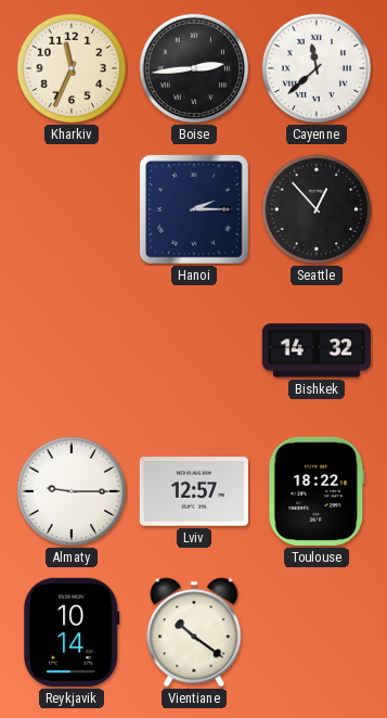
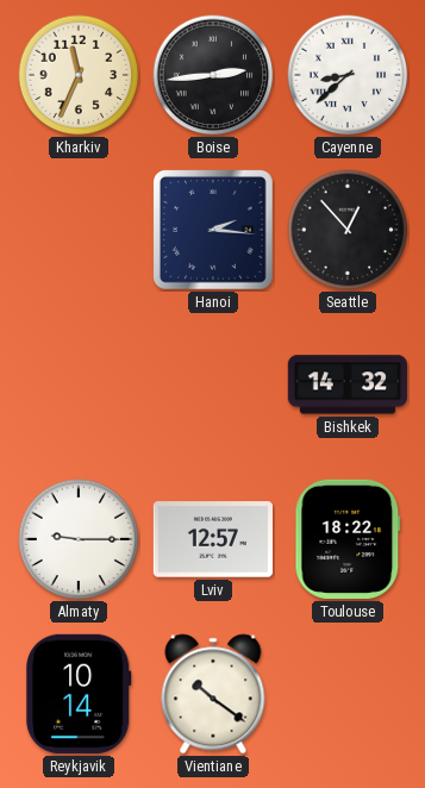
Cayenne: 11:38 -> 8:38
Hanoi: 2:15 -> 2:16
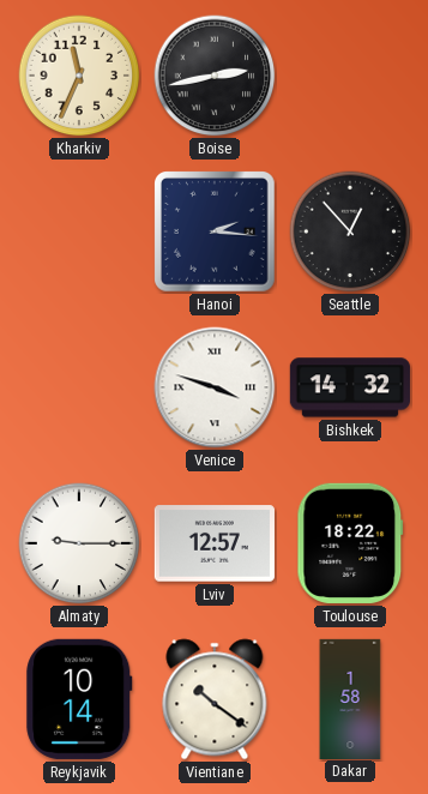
Boise: 2:44 -> 2:43
Cayenne: 8:38 -> none
Venice: none -> 3:48
Dakar: none -> 1:58
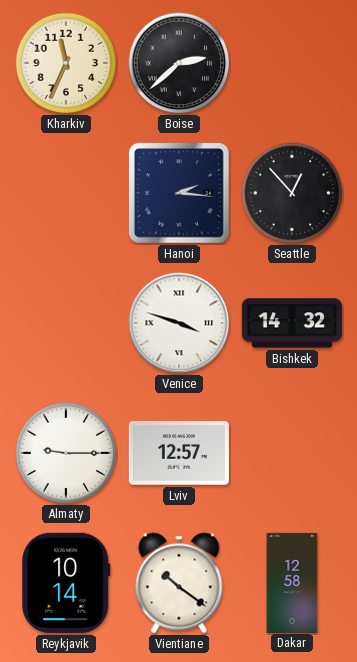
Boise: 2:43 -> 2:38
Toulouse: 18:22 -> none
Dakar: 1:58 -> 12:58
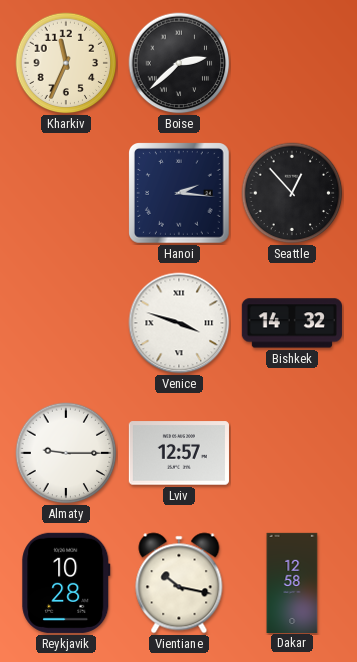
Reykjavik: 10:14 -> 10:28
Vientiane: 10:21 -> 10:17
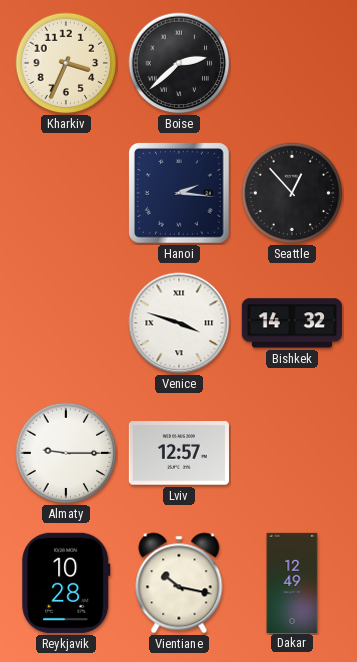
Kharkiv: 11:34 -> 3:34
Dakar: 12:58 -> 12:49
